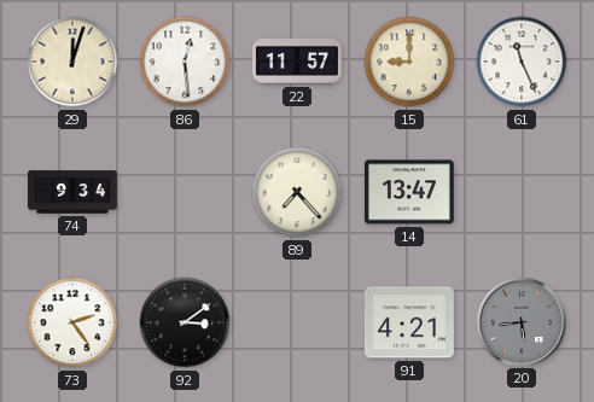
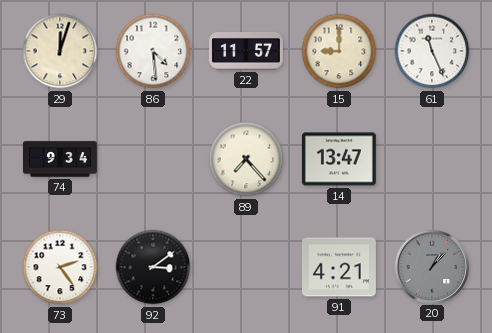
86: 12:29 -> 4:29
20: 5:44 -> 1:07
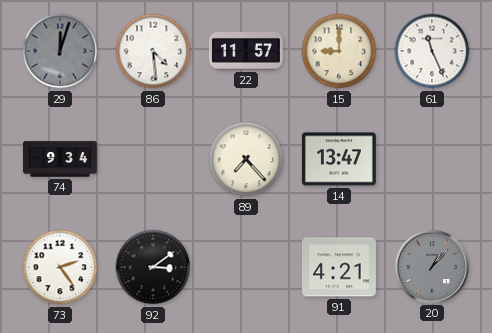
29 dial: cream -> grey
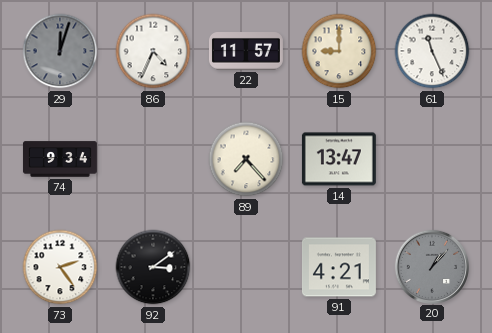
86: 4:29 -> 4:34
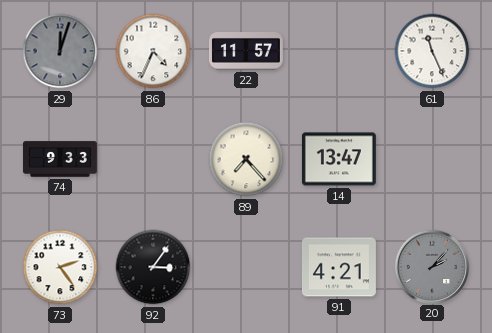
15: 9:00 -> none
74: 9:34 -> 9:33
92: 3:09 -> 3:06
20: 1:07 -> 2:07
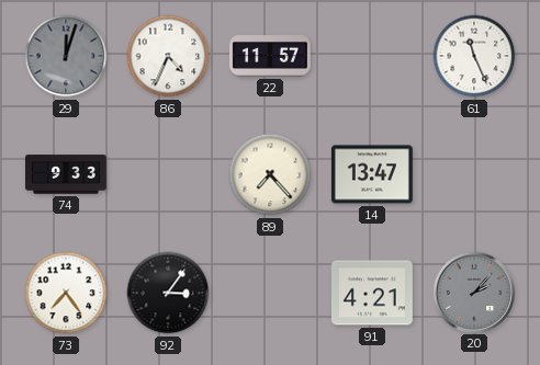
73: 2:24 -> 7:24
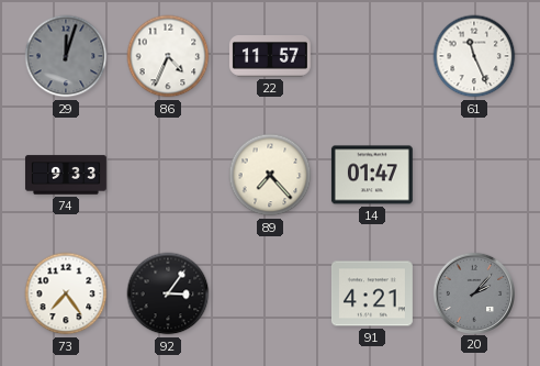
14: 13:47 -> 01:47
